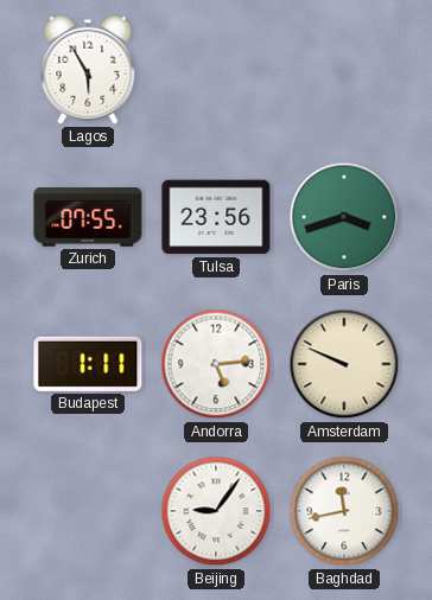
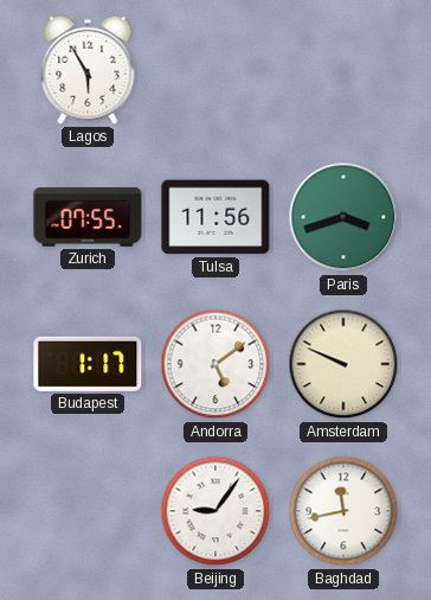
Tulsa: 23:56 -> 11:56
Budapest: 1:11 -> 1:17
Andorra: 5:14 -> 5:09
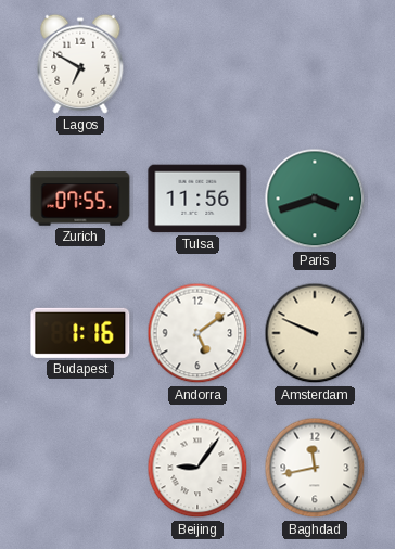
Lagos: 5:55 -> 6:50
Budapest: 1:17 -> 1:16
